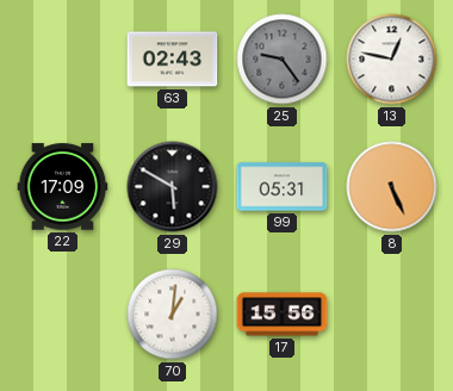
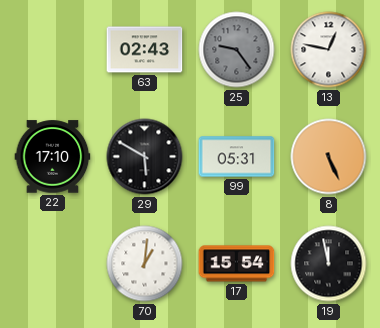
22: 17:09 -> 17:10
17: 15:56 -> 15:54
19: none -> 11:58
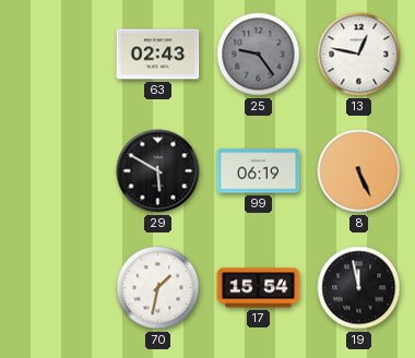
22: 17:10 -> none
99: 05:31 -> 06:19
70: 1:01 -> 1:32
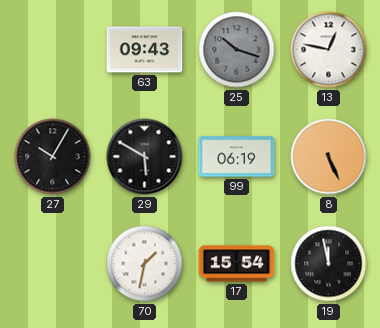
63: 02:43 -> 09:43
25: 9:24 -> 10:18
27: none -> 10:05
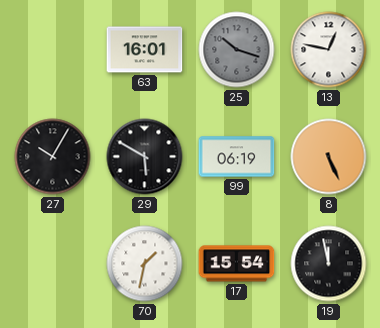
63: 09:43 -> 16:01
